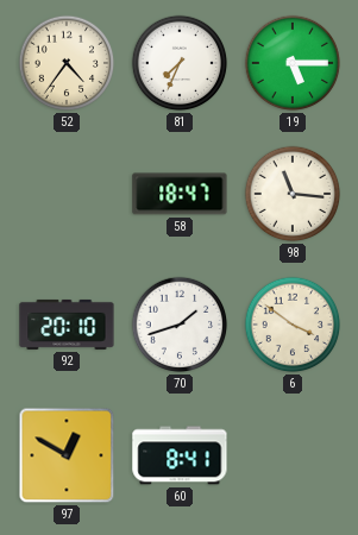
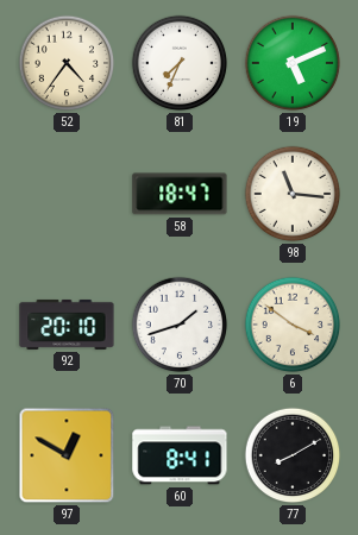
19: 5:15 -> 5:11
77: none -> 8:10
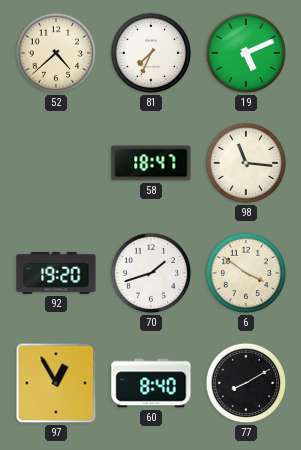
52: 4:36 -> 4:38
92: 20:10 -> 19:20
97: 12:50 -> 12:55
60: 8:41 -> 8:40
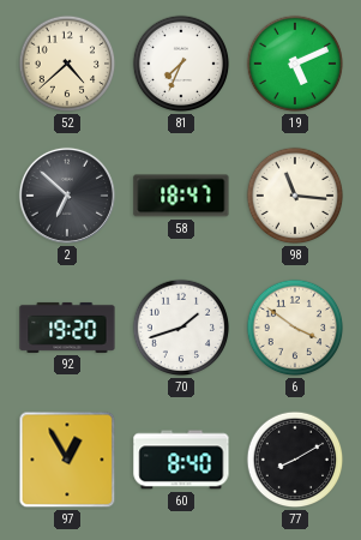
2: none -> 6:52
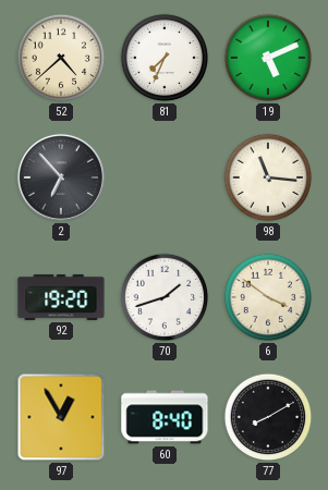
2: 6:52 -> 6:53
58: 18:47 -> none
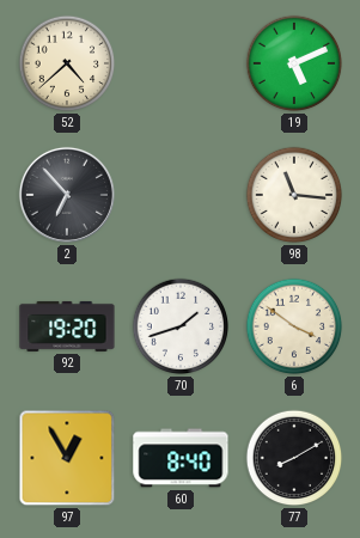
81: 7:34 -> none
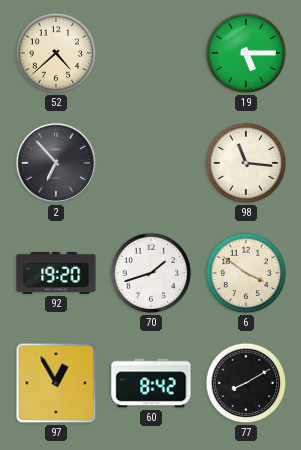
19: 5:11 -> 5:15
60: 8:40 -> 8:42
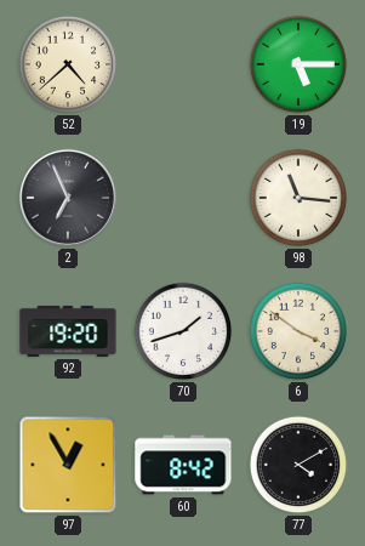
2: 6:53 -> 6:56
77: 8:10 -> 4:10
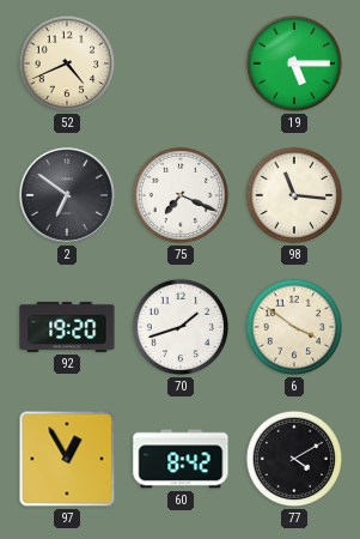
52: 4:38 -> 4:41
2: 6:56 -> 6:51
75: none -> 7:19
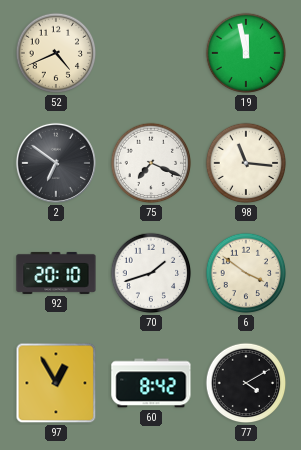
19: 5:15 -> 11:58
92: 19:20 -> 20:10
